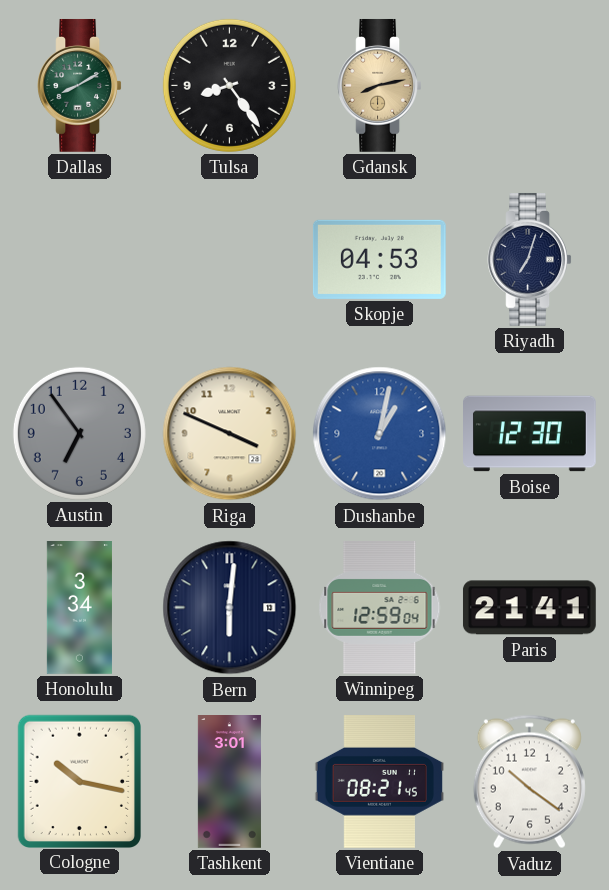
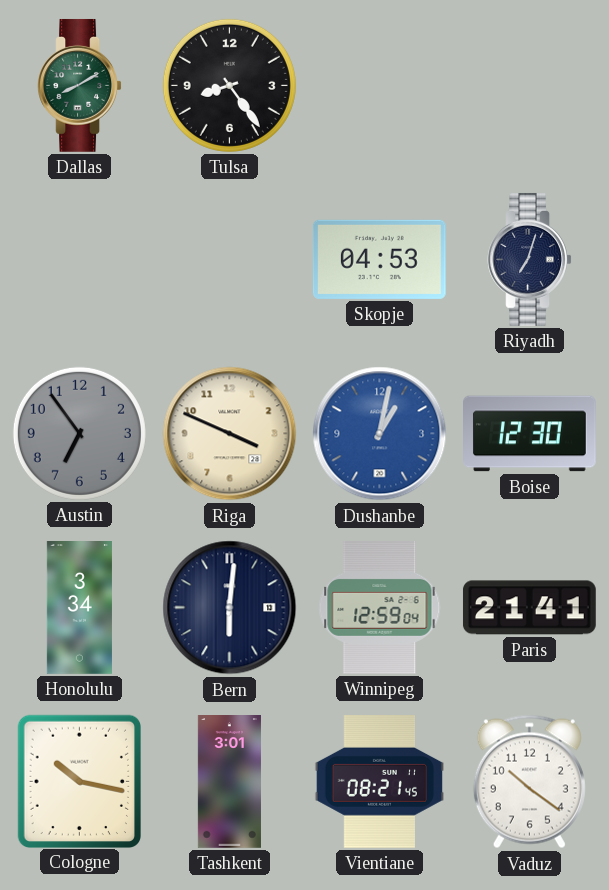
Gdansk: 8:13 -> none
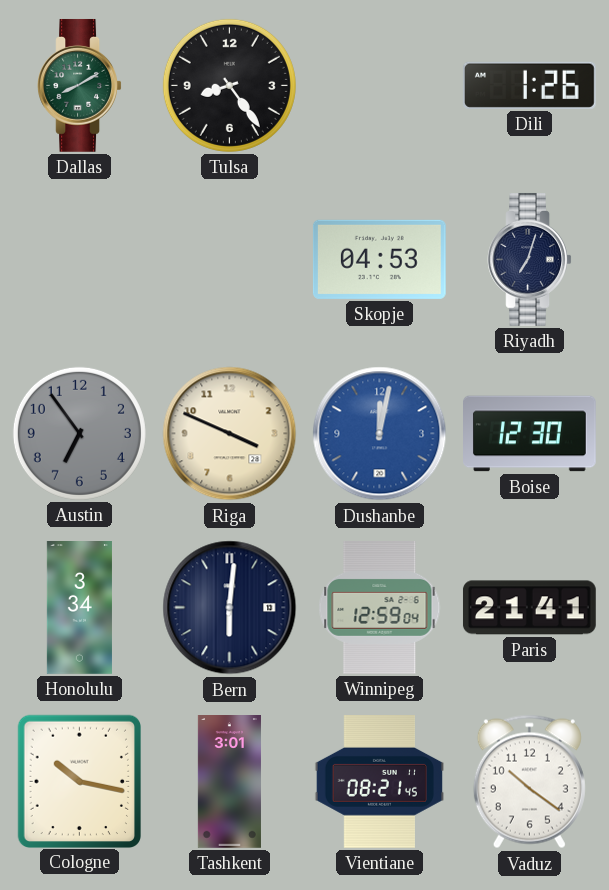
Dili: none -> 1:26
Dushanbe: 1:02 -> 12:02
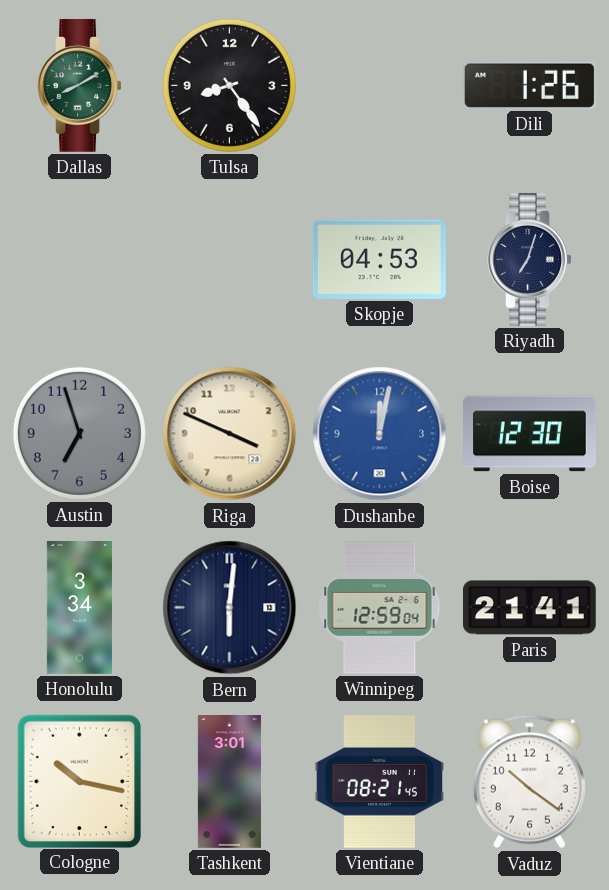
Austin: 6:54 -> 6:57
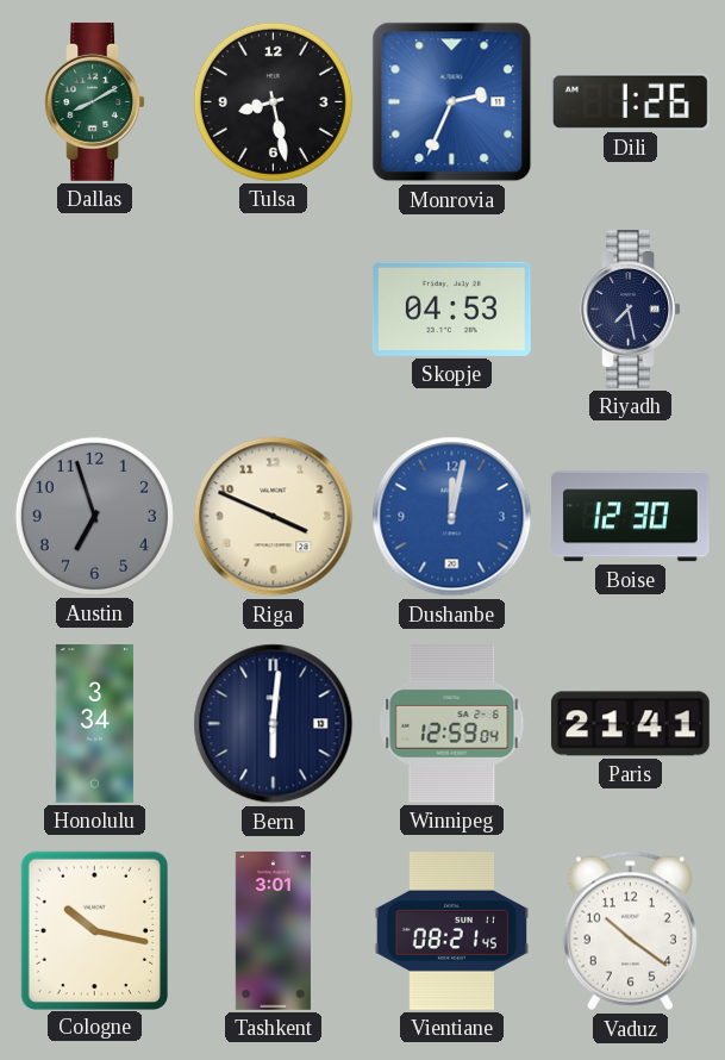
Tulsa: 8:24 -> 8:28
Monrovia: none -> 2:34
Riyadh: 7:03 -> 7:28
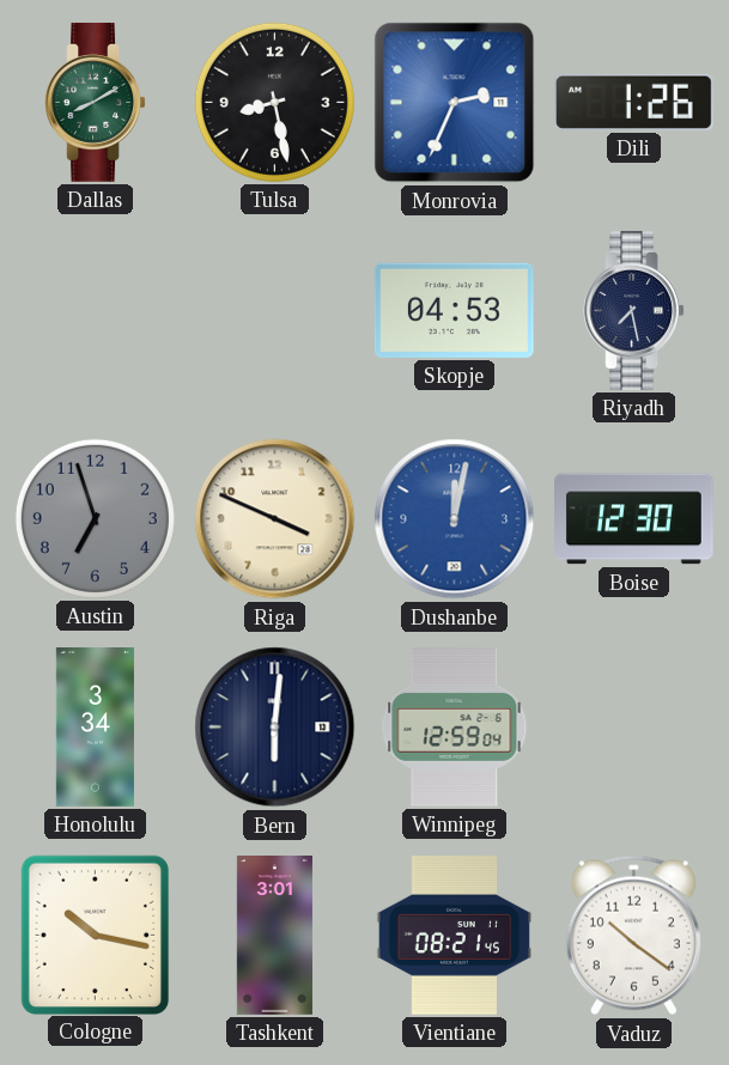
Paris: 21:41 -> none
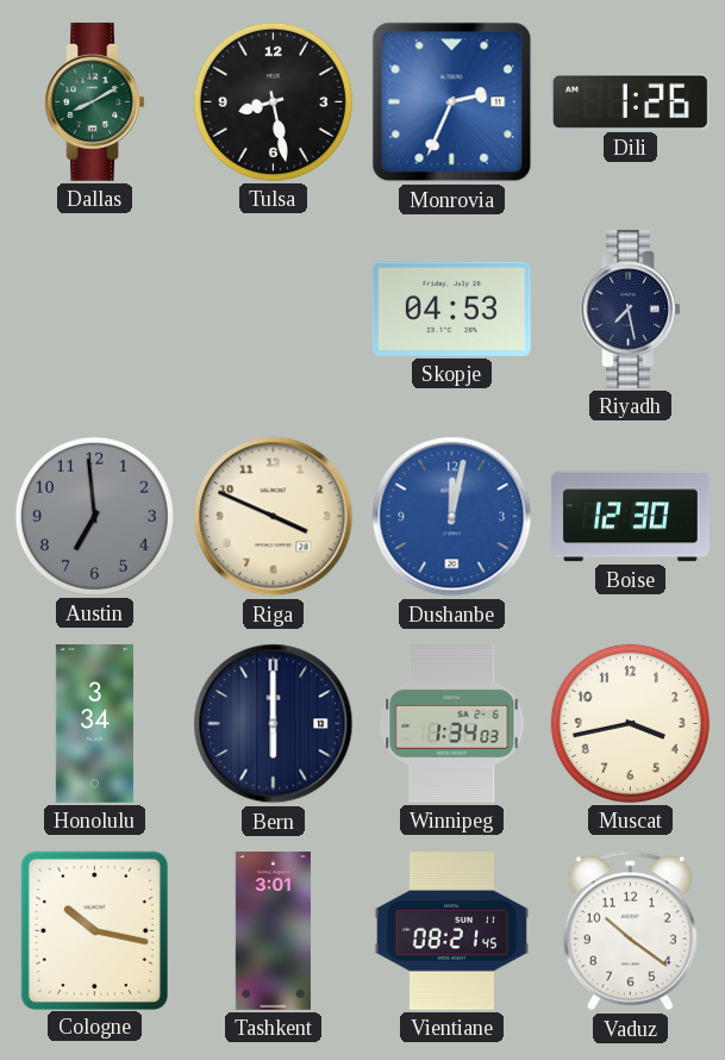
Austin: 6:57 -> 6:59
Bern: 6:01 -> 6:00
Winnipeg: 12:59 -> 1:34
Muscat: none -> 3:43
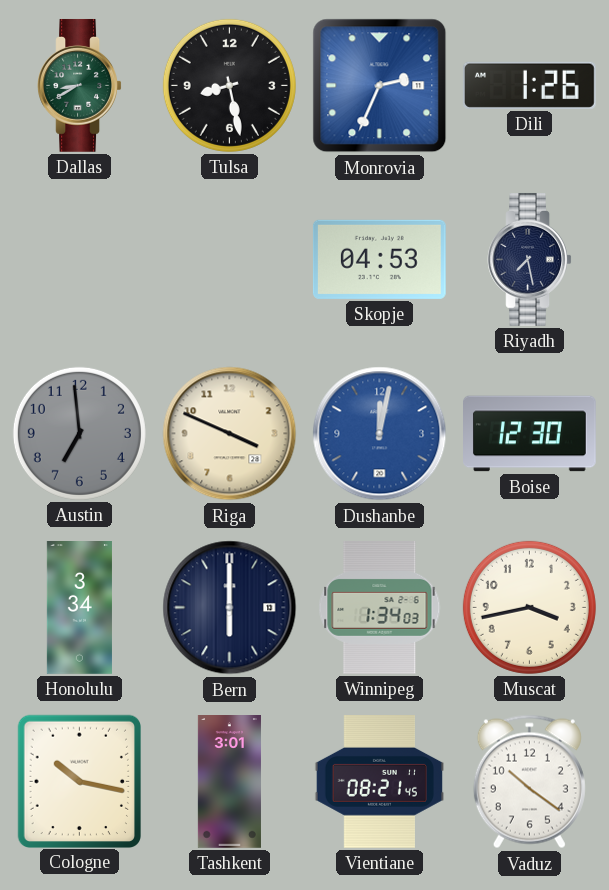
Dallas: 8:10 -> 8:40
